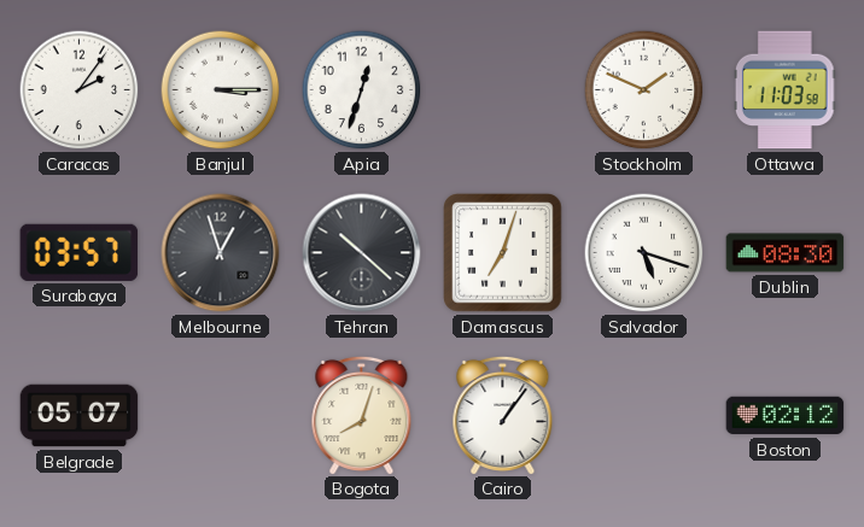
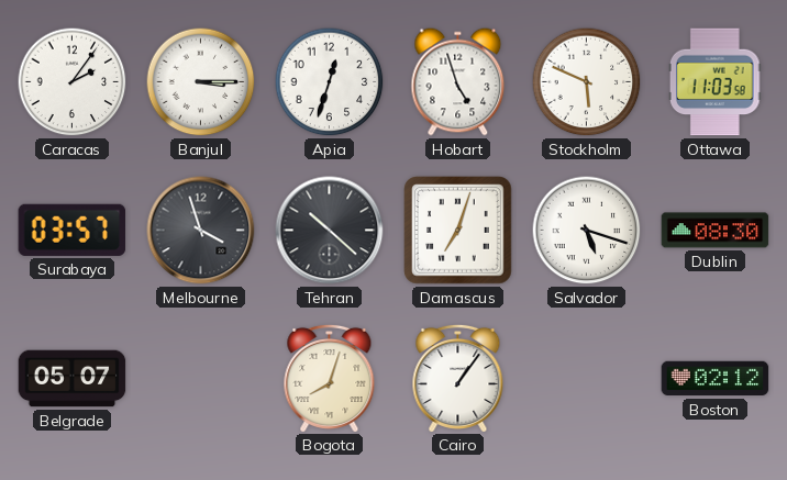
Hobart: none -> 4:57
Stockholm: 1:49 -> 5:49
Melbourne: 12:57 -> 3:57
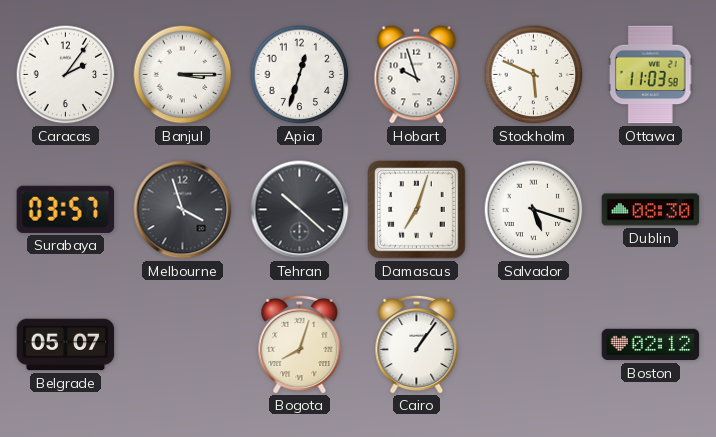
Hobart: 4:57 -> 9:57
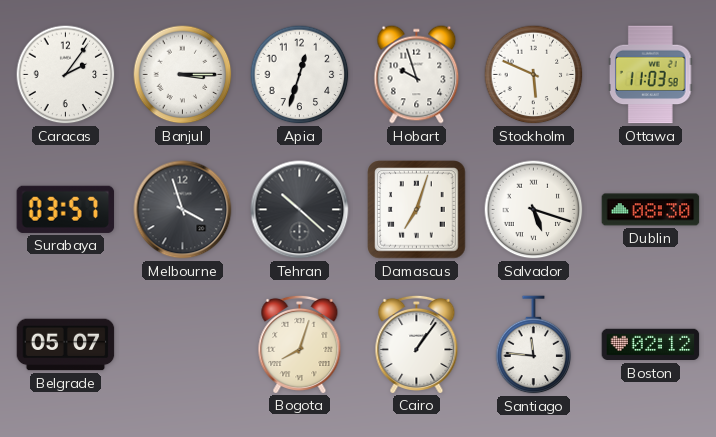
Santiago: none -> 11:46
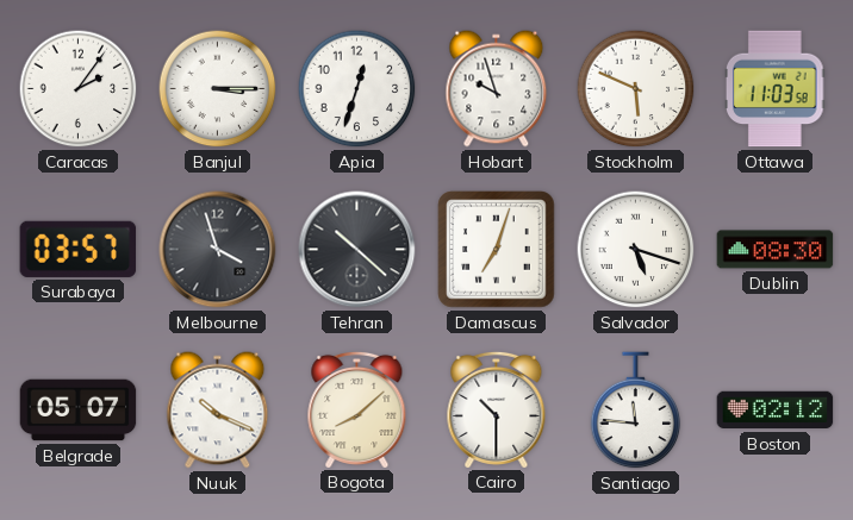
Nuuk: none -> 10:19
Bogota: 8:03 -> 8:08
Cairo: 1:06 -> 10:30
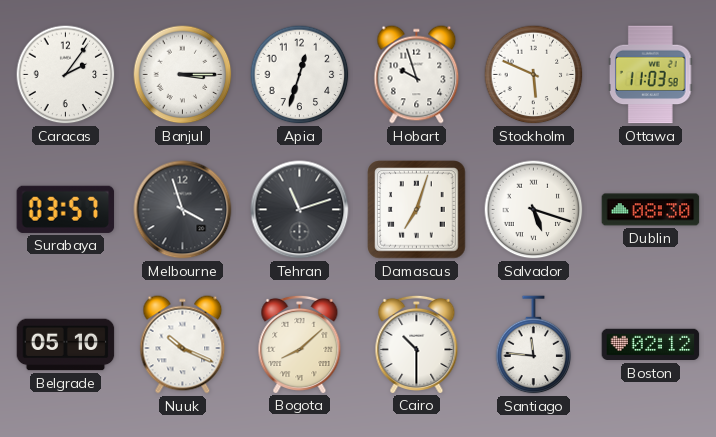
Tehran: 10:22 -> 11:12
Belgrade: 05:07 -> 05:10
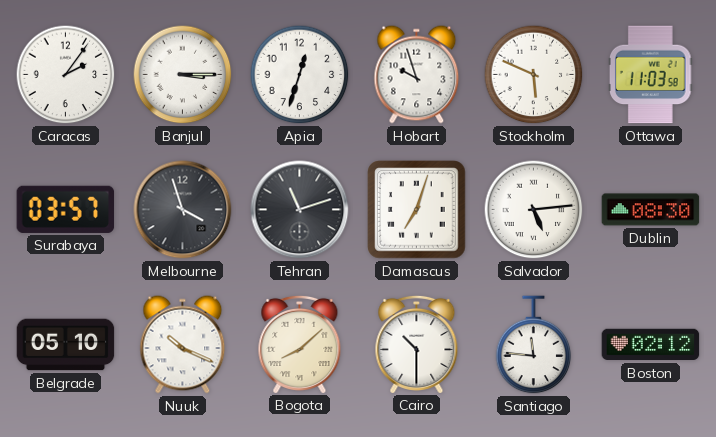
Salvador: 5:18 -> 5:14
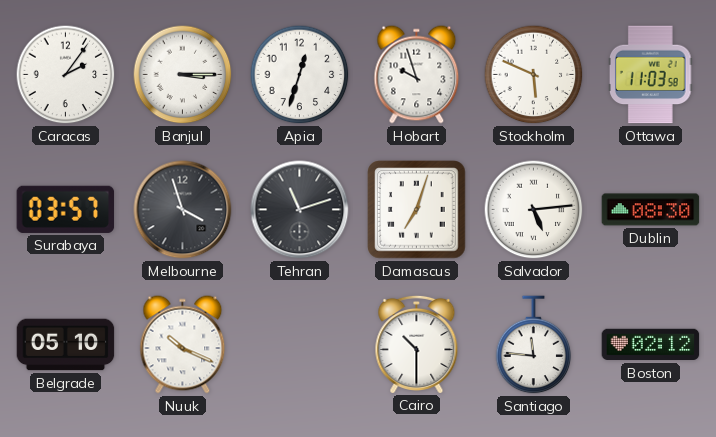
Bogota: 8:08 -> none
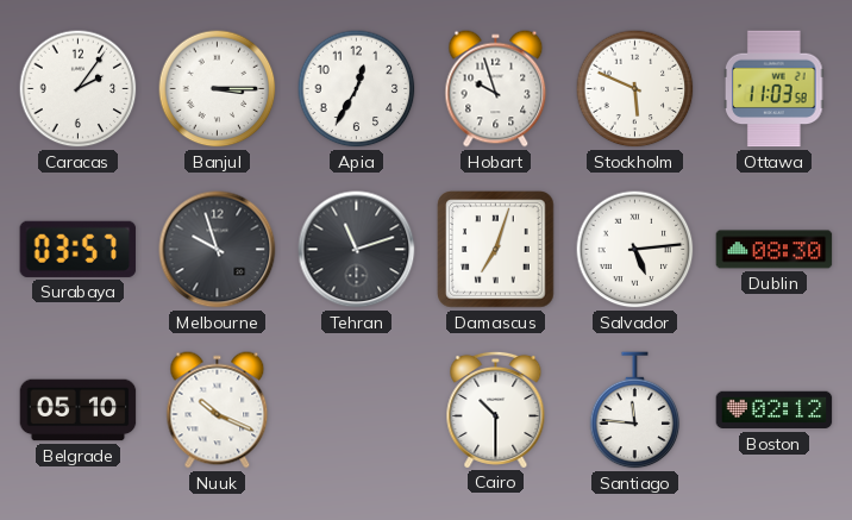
Apia: 12:33 -> 12:35
Melbourne: 3:57 -> 9:57
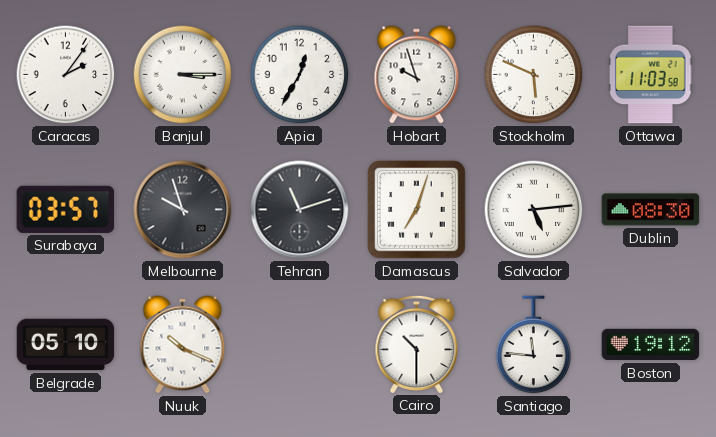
Boston: 02:12 -> 19:12
